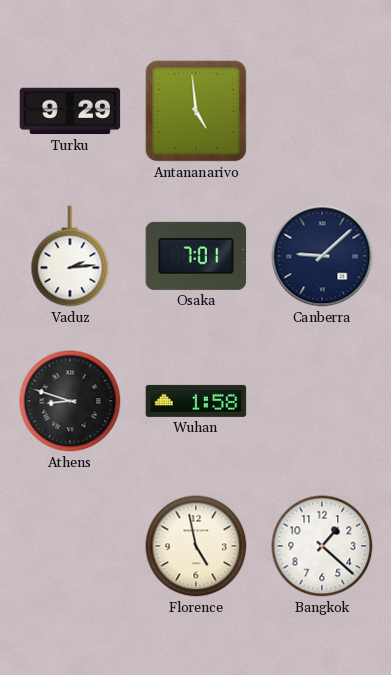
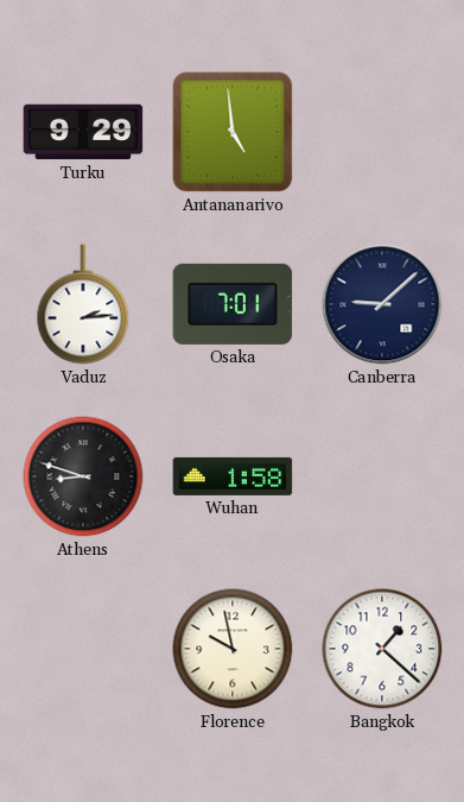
Florence: 4:58 -> 9:58
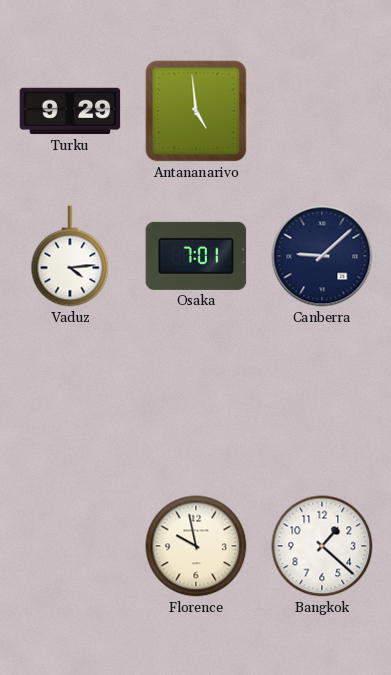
Vaduz: 2:14 -> 4:14
Athens: 8:48 -> none
Wuhan: 1:58 -> none
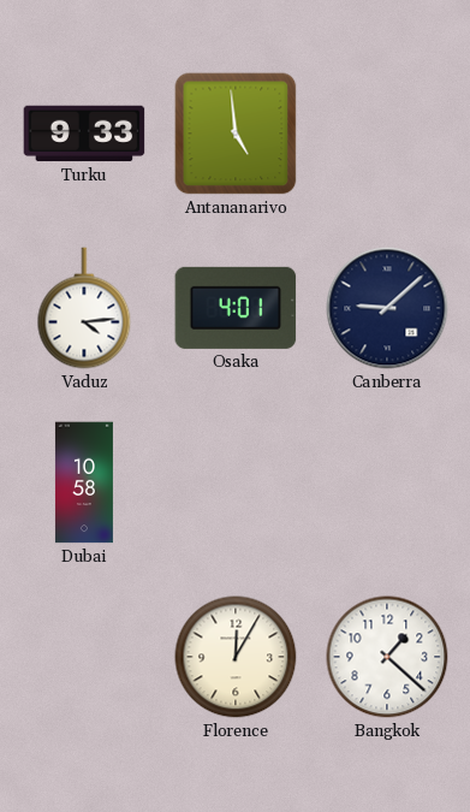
Turku: 9:29 -> 9:33
Osaka: 7:01 -> 4:01
Dubai: none -> 10:58
Florence: 9:58 -> 12:05
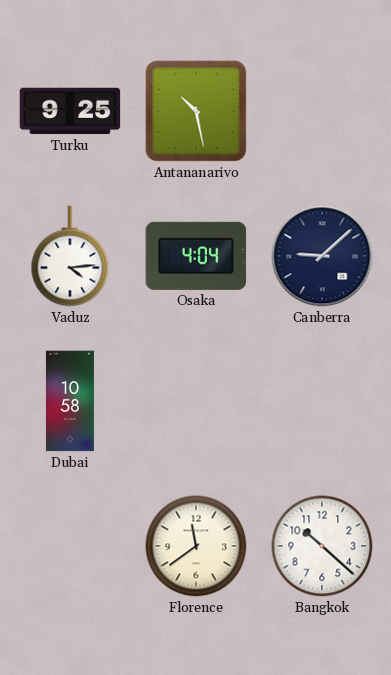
Turku: 9:33 -> 9:25
Antananarivo: 4:59 -> 10:28
Osaka: 4:01 -> 4:04
Florence: 12:05 -> 11:39
Bangkok: 1:22 -> 10:22
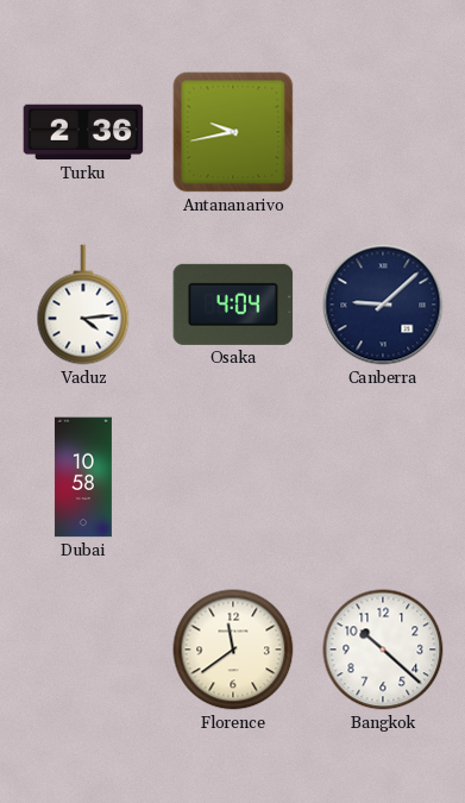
Turku: 9:25 -> 2:36
Antananarivo: 10:28 -> 9:43
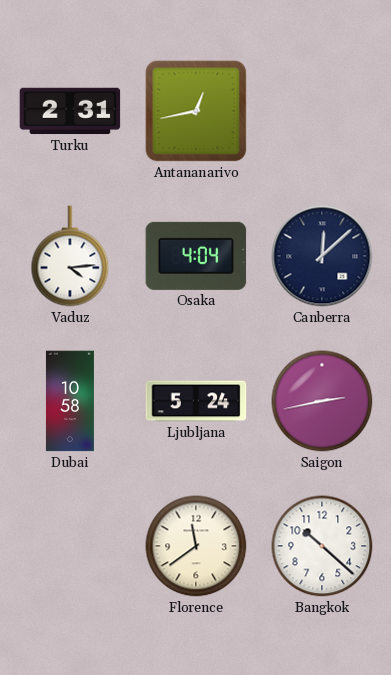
Turku: 2:36 -> 2:31
Antananarivo: 9:43 -> 12:43
Canberra: 9:08 -> 12:08
Ljubljana: none -> 5:24
Saigon: none -> 2:43
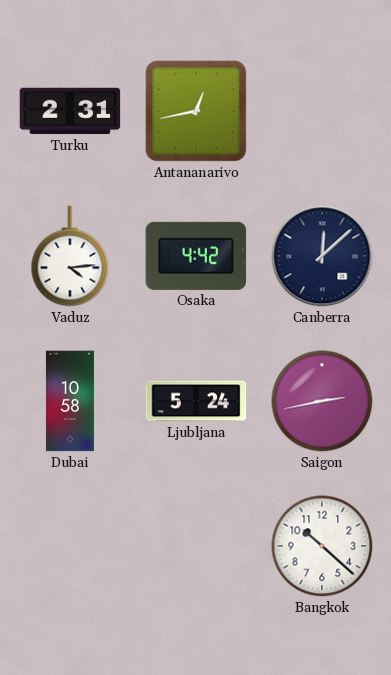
Osaka: 4:04 -> 4:42
Florence: 11:39 -> none
